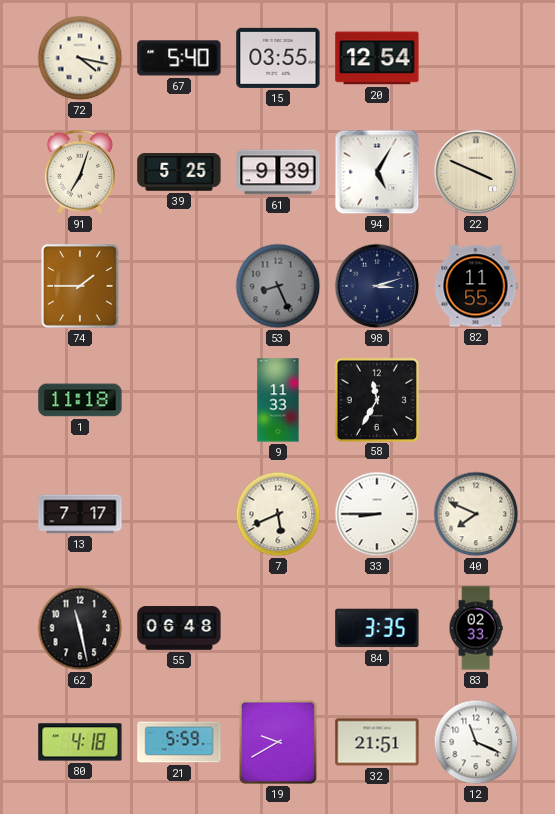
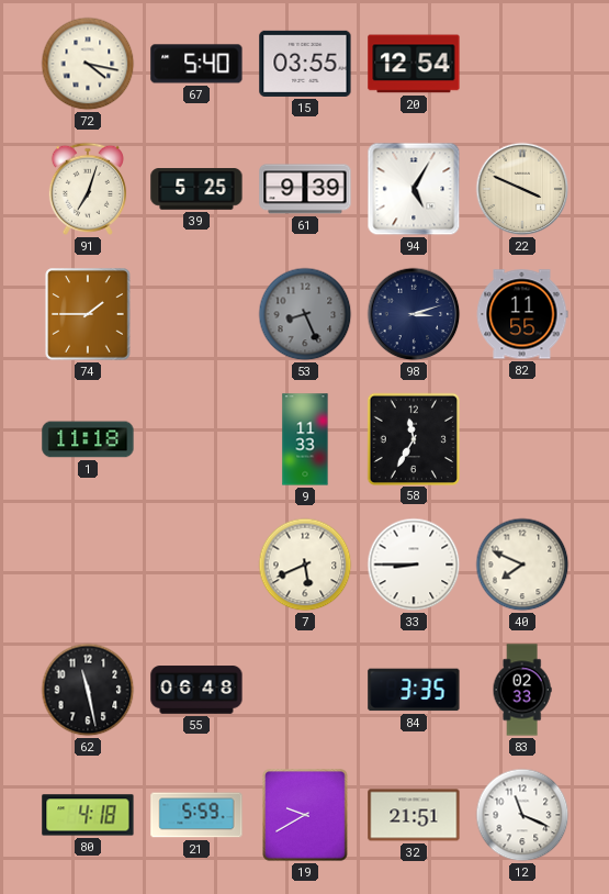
13: 7:17 -> none
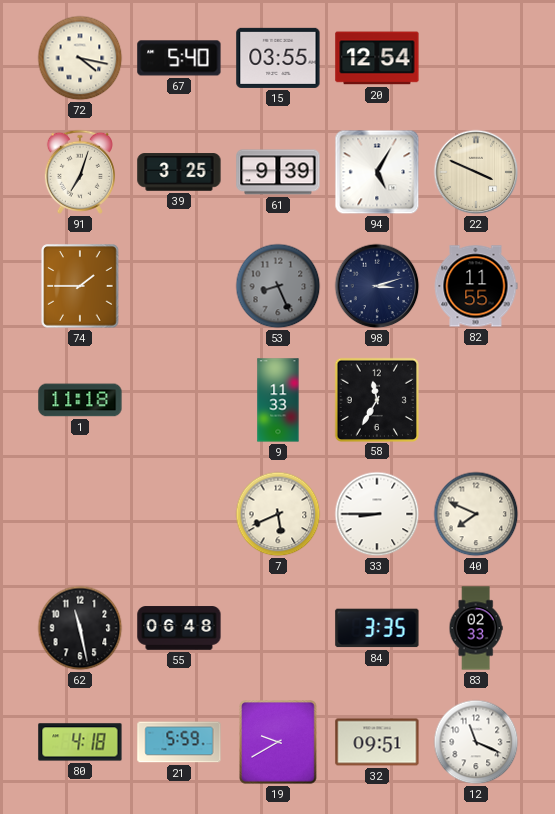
39: 5:25 -> 3:25
32: 21:51 -> 09:51
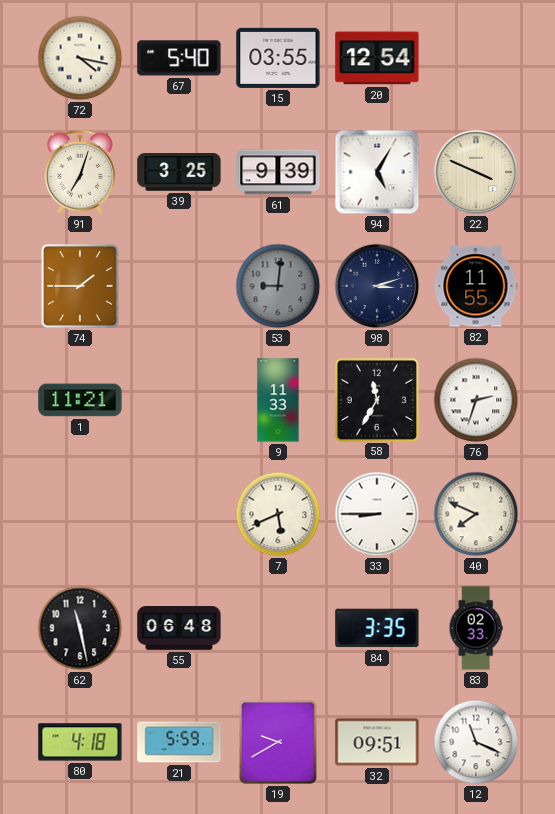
53: 8:26 -> 9:01
1: 11:18 -> 11:21
76: none -> 2:33
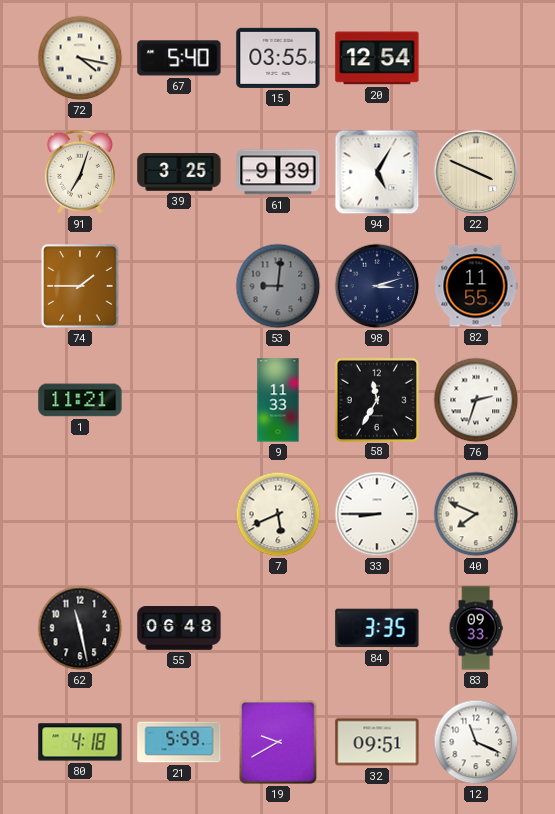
83: 02:33 -> 09:33
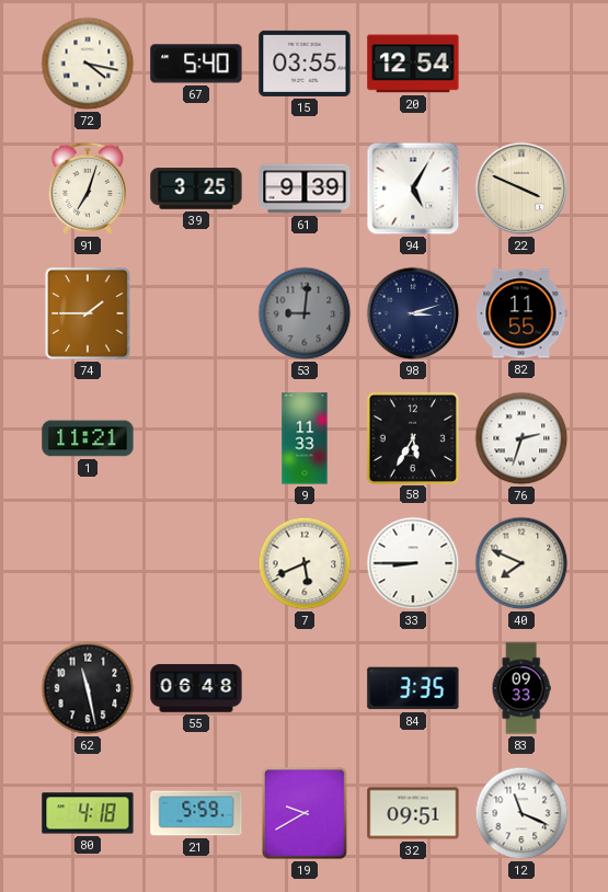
58: 11:35 -> 5:35
